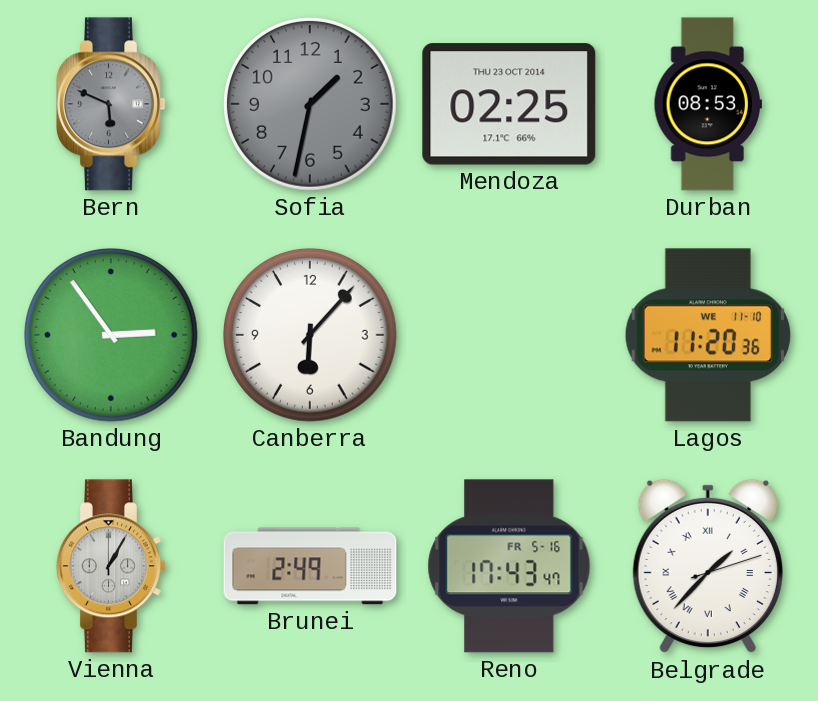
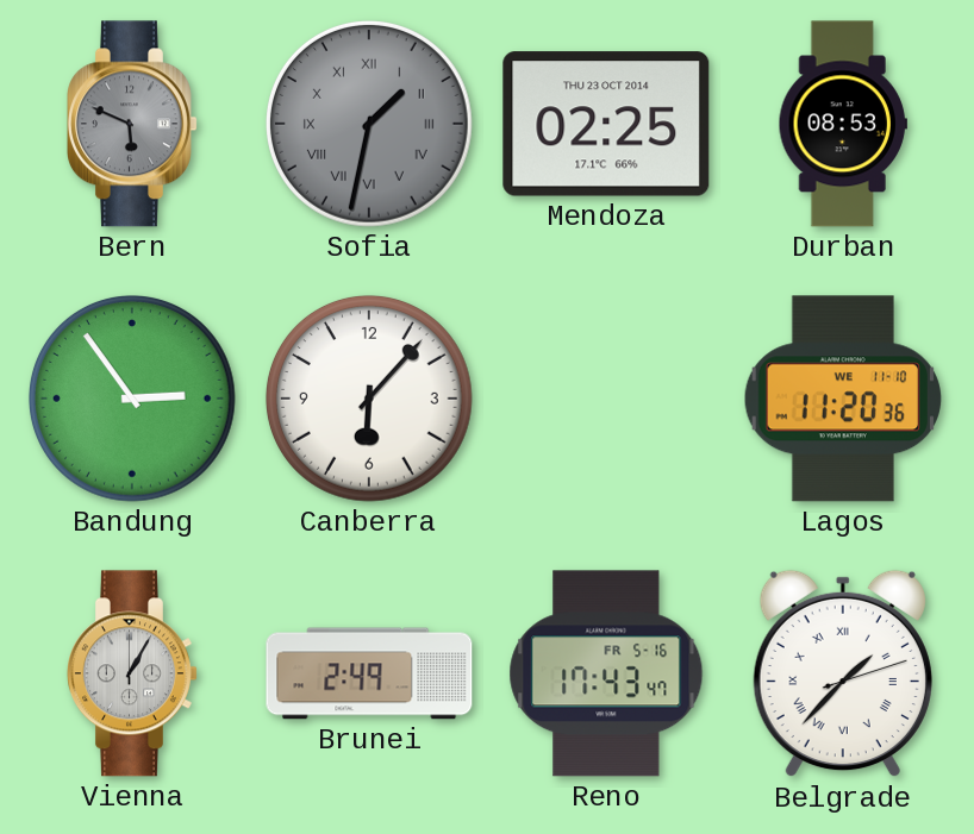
Sofia numerals: Arabic -> Roman
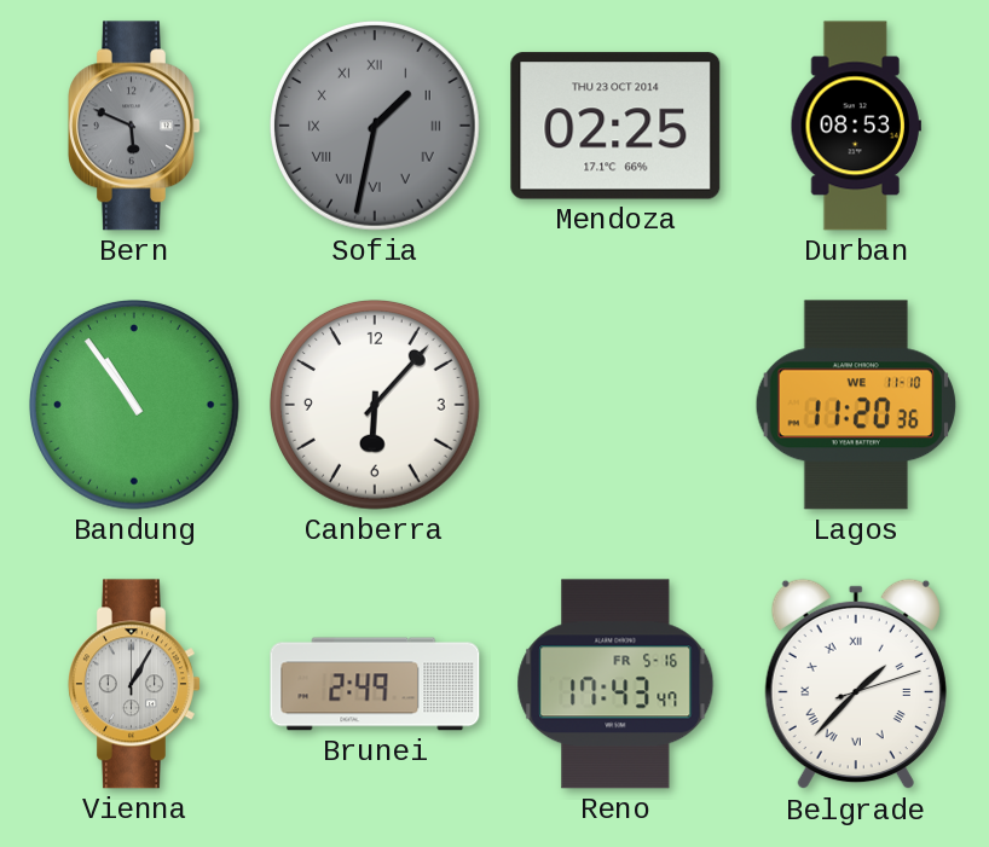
Bandung: 2:54 -> 10:54
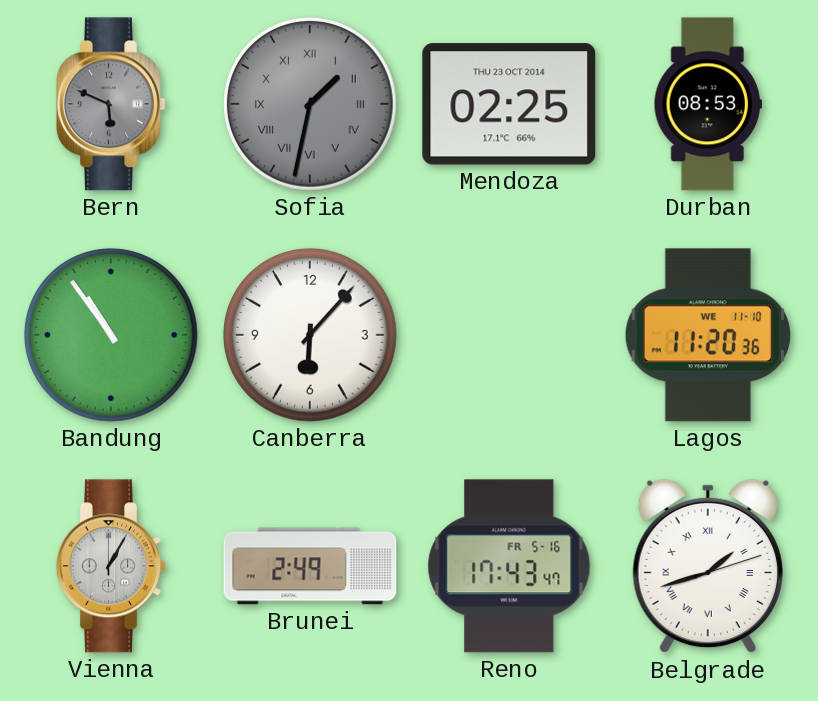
Belgrade: 1:37 -> 1:42
